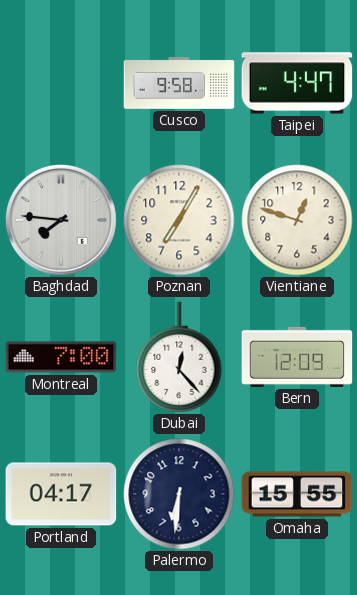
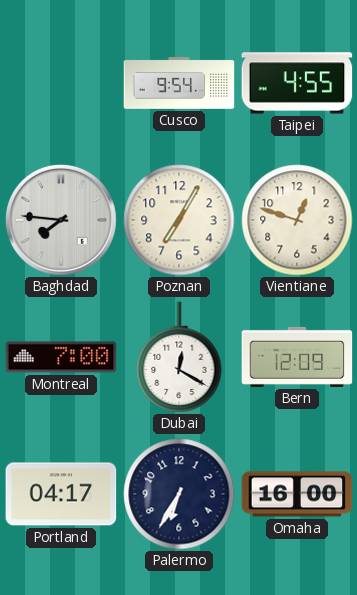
Cusco: 9:58 -> 9:54
Taipei: 4:47 -> 4:55
Dubai: 12:23 -> 12:20
Palermo: 6:31 -> 6:35
Omaha: 15:55 -> 16:00
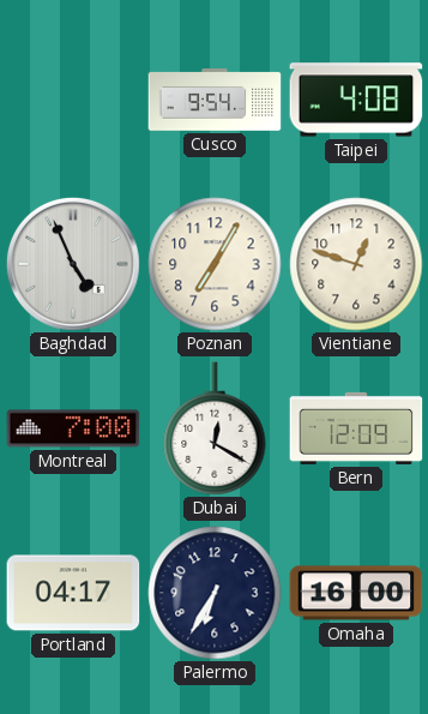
Taipei: 4:55 -> 4:08
Baghdad: 7:46 -> 4:56
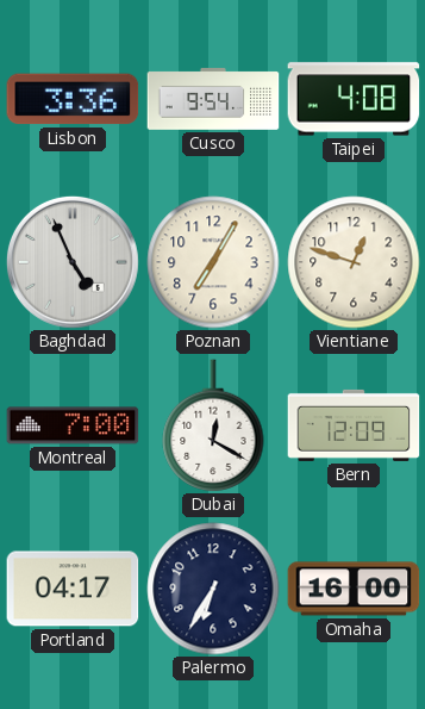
Lisbon: none -> 3:36
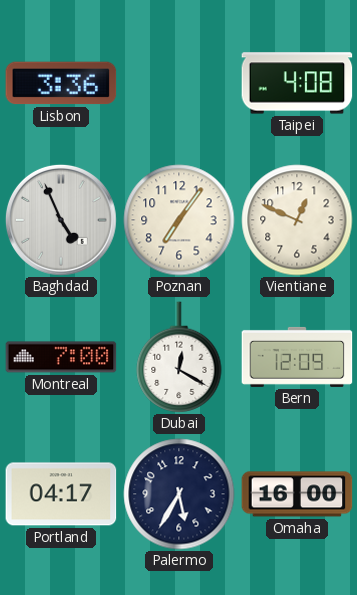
Cusco: 9:54 -> none
Poznan: 7:05 -> 7:06
Vientiane: 12:48 -> 12:49
Palermo: 6:35 -> 5:35
